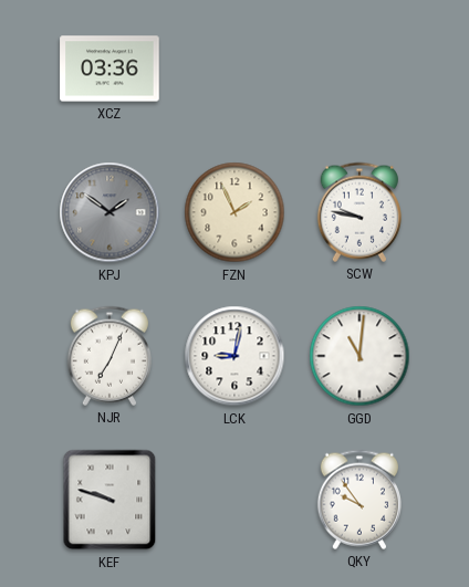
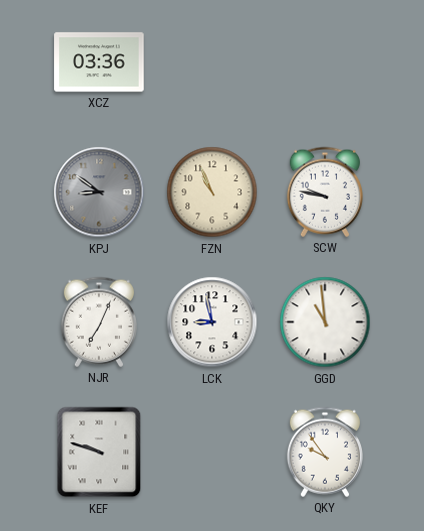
KPJ: 1:51 -> 8:51
FZN: 1:56 -> 10:56
LCK: 9:02 -> 8:58
GGD: 11:01 -> 10:59
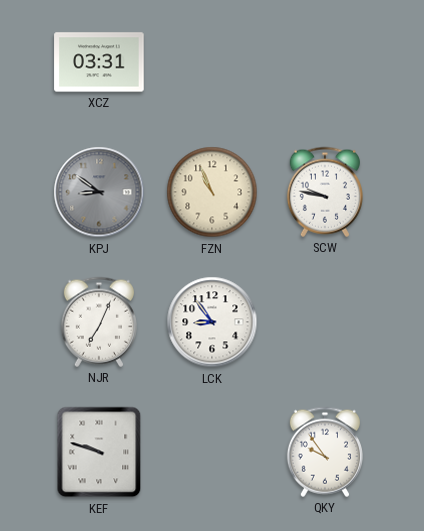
XCZ: 03:36 -> 03:31
LCK: 8:58 -> 8:54
GGD: 10:59 -> none
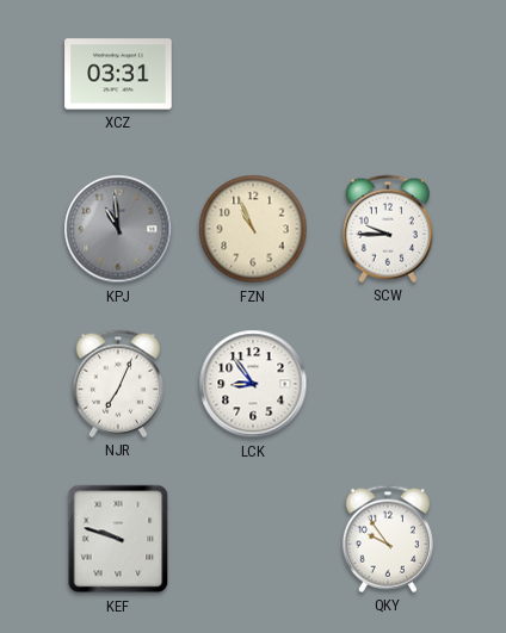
KPJ: 8:51 -> 10:59
SCW: 9:47 -> 9:45
